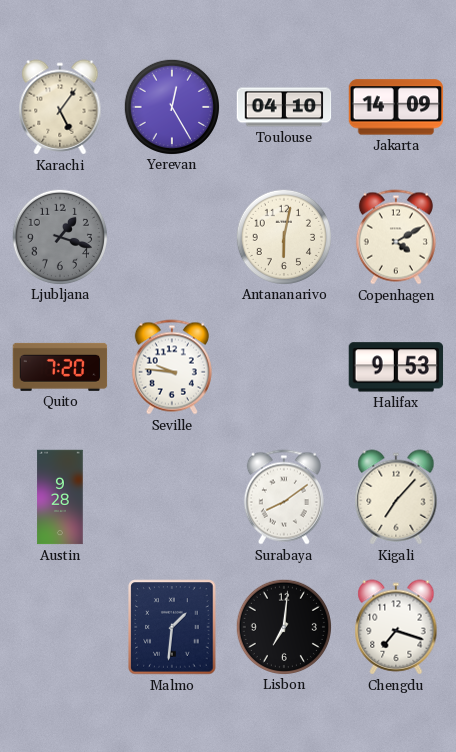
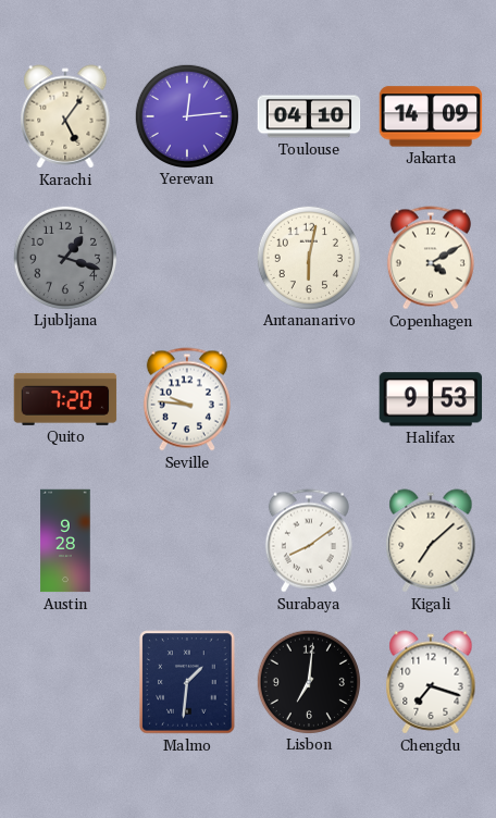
Yerevan: 12:25 -> 12:14
Kigali: 7:07 -> 7:08
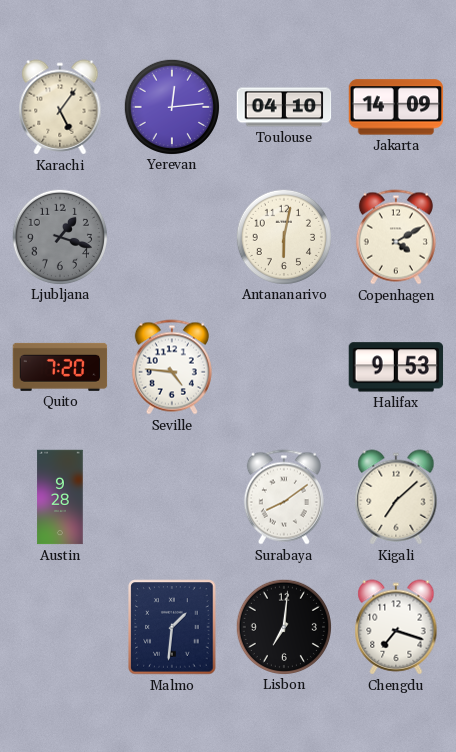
Seville: 9:46 -> 4:46
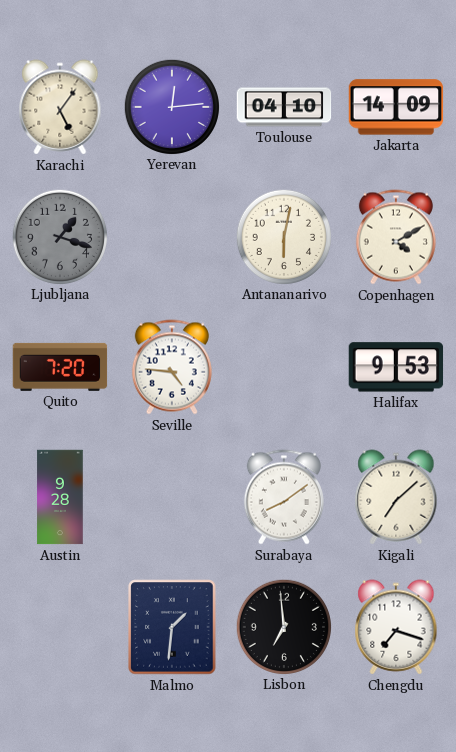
Lisbon: 7:01 -> 6:59
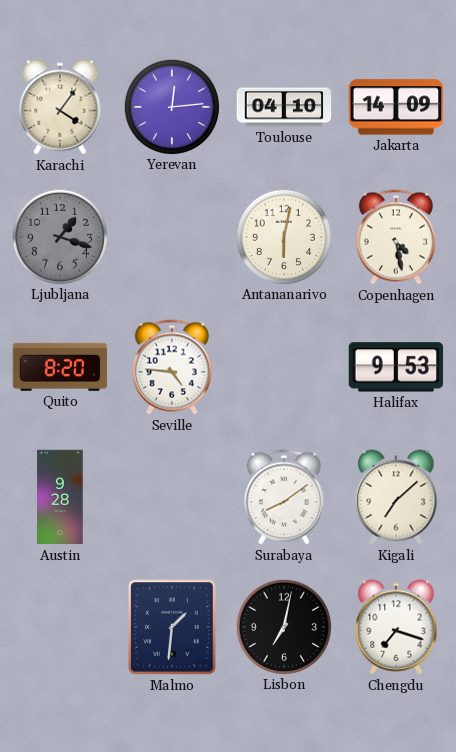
Karachi: 5:06 -> 4:06
Copenhagen: 4:10 -> 4:28
Quito: 7:20 -> 8:20
Lisbon: 6:59 -> 7:02
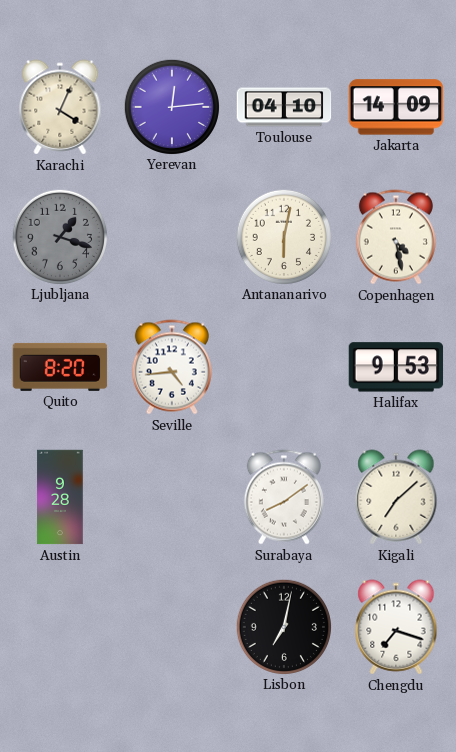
Karachi: 4:06 -> 4:04
Seville: 4:46 -> 4:44
Malmo: 1:31 -> none
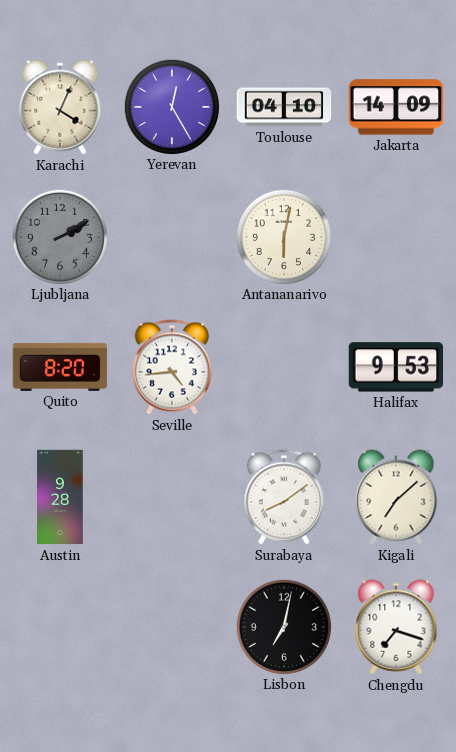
Yerevan: 12:14 -> 12:25
Ljubljana: 1:18 -> 2:10
Copenhagen: 4:28 -> none
